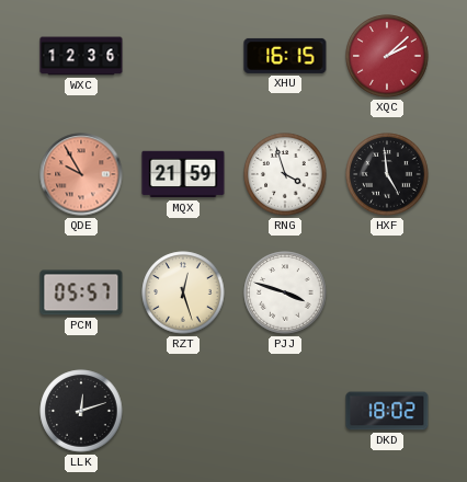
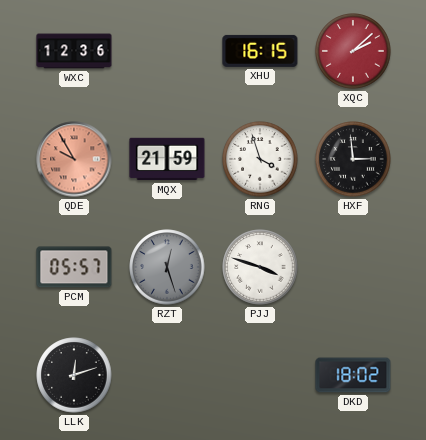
HXF: 4:59 -> 2:59
RZT dial: cream -> grey
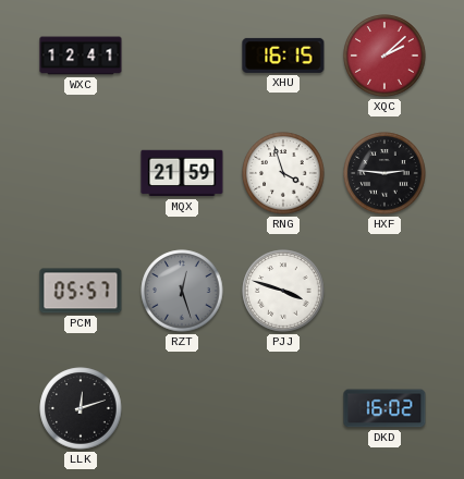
WXC: 12:36 -> 12:41
QDE: 9:55 -> none
HXF: 2:59 -> 2:46
DKD: 18:02 -> 16:02
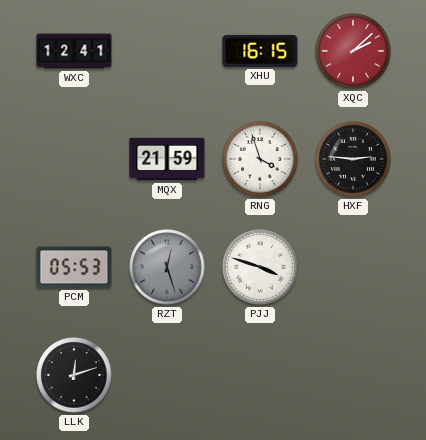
PCM: 05:57 -> 05:53
DKD: 16:02 -> none
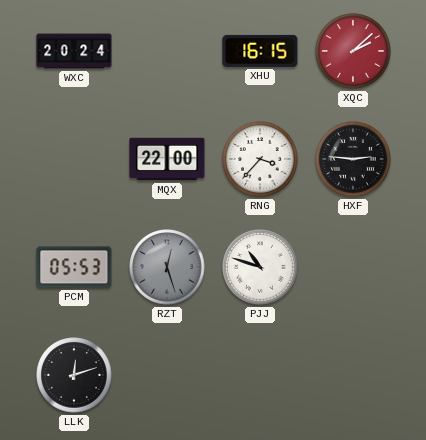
WXC: 12:41 -> 20:24
MQX: 21:59 -> 22:00
RNG: 3:57 -> 3:37
PJJ: 3:48 -> 10:48
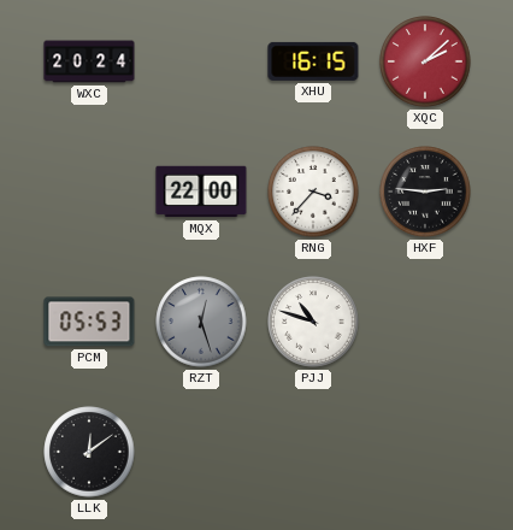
LLK: 12:12 -> 12:09
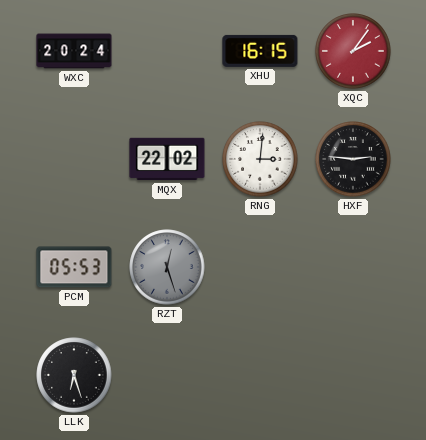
XQC: 2:08 -> 2:06
MQX: 22:00 -> 22:02
RNG: 3:37 -> 3:01
PJJ: 10:48 -> none
LLK: 12:09 -> 6:27
